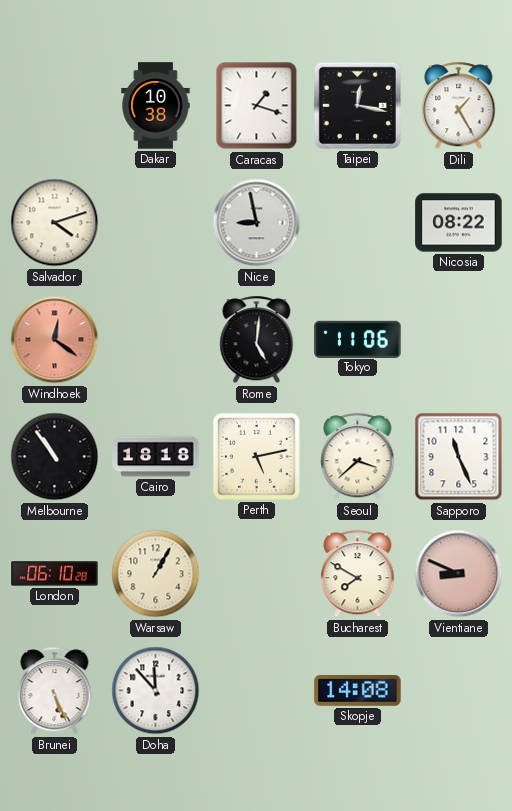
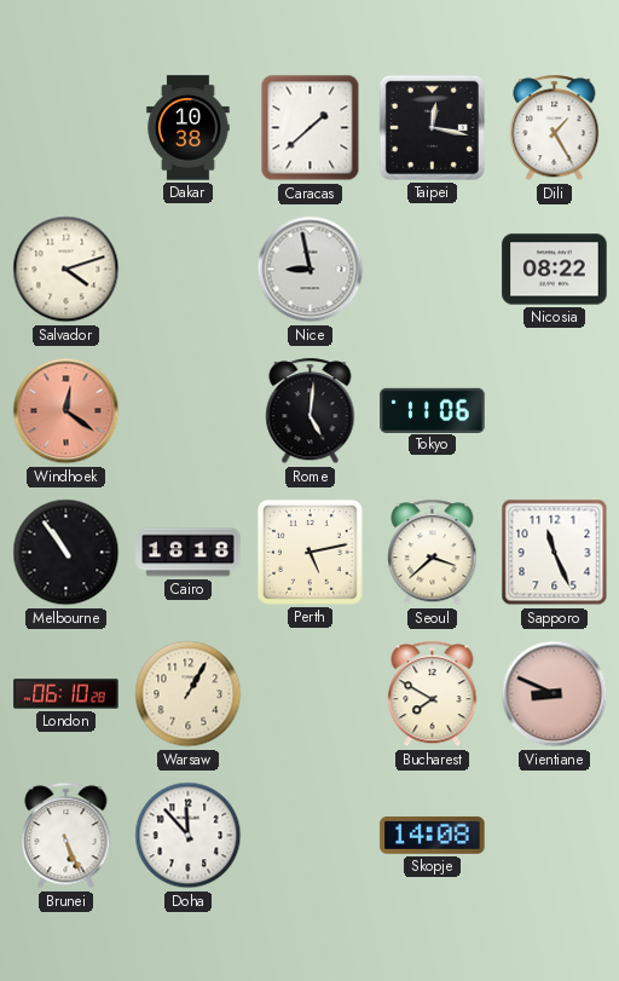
Caracas: 1:18 -> 1:38
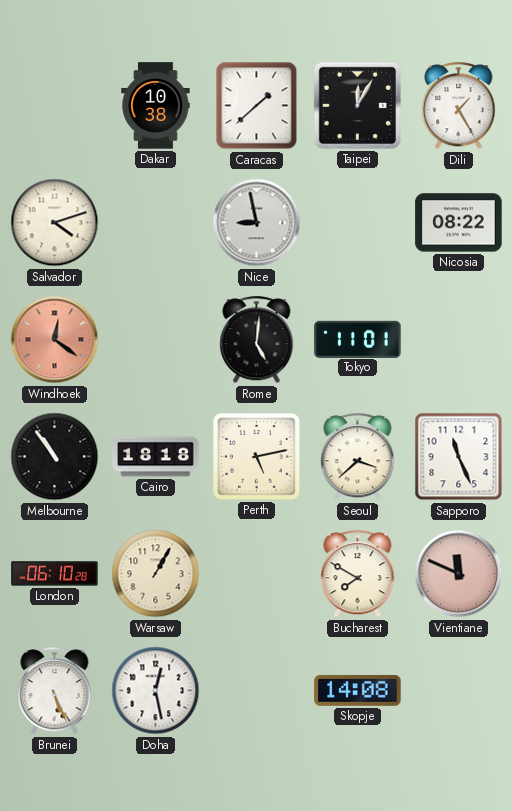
Taipei: 12:17 -> 12:05
Tokyo: 11:06 -> 11:01
Vientiane: 8:49 -> 11:49
Doha: 11:53 -> 12:28
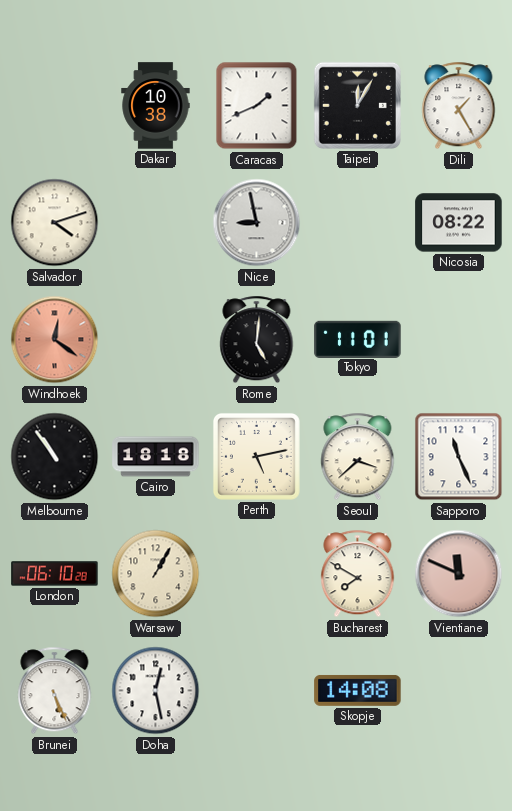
Caracas: 1:38 -> 1:41
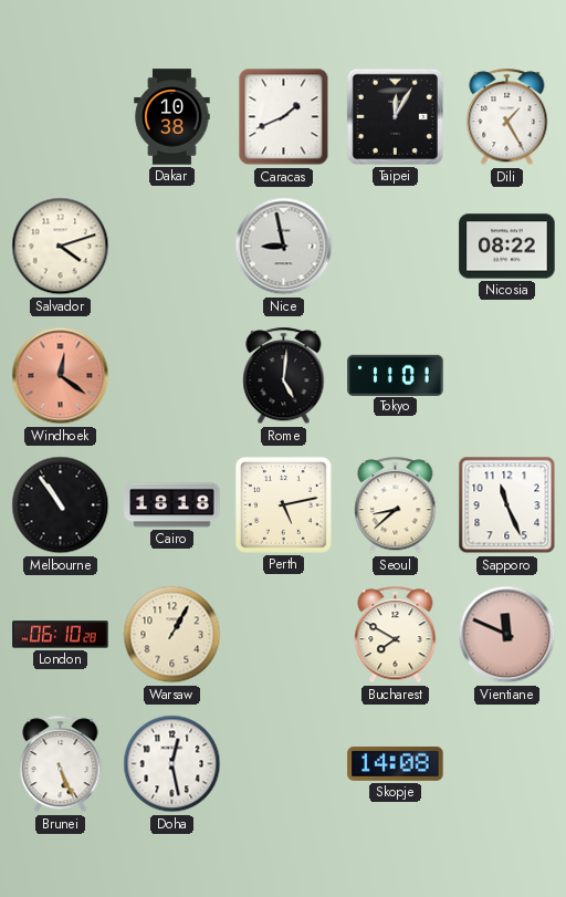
Seoul: 3:38 -> 8:38
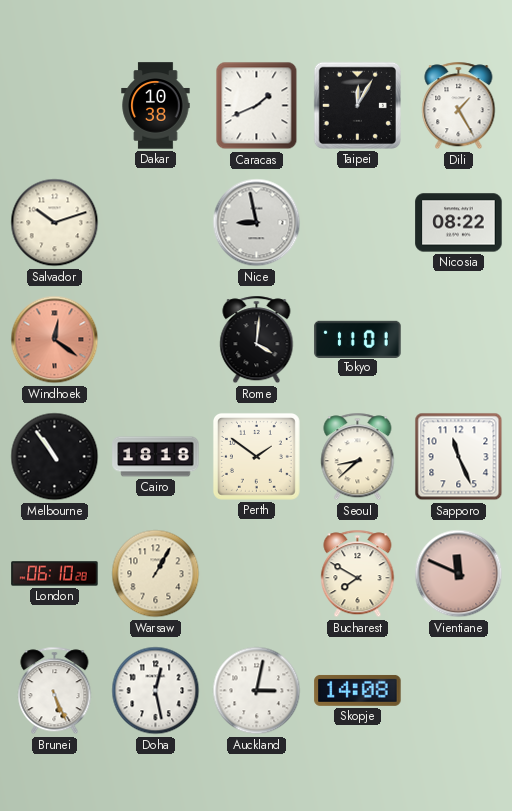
Salvador: 4:12 -> 10:12
Rome: 5:01 -> 4:01
Perth: 5:13 -> 1:51
Auckland: none -> 3:02
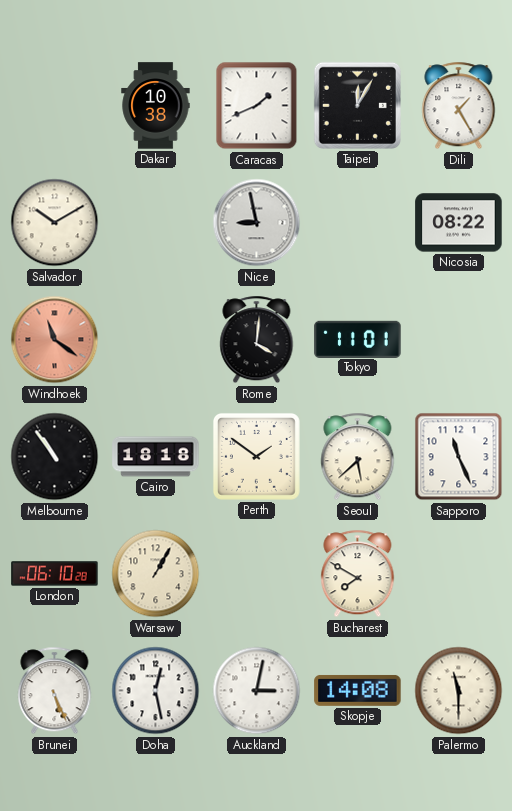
Salvador: 10:12 -> 10:10
Windhoek: 12:21 -> 11:21
Seoul: 8:38 -> 5:38
Vientiane: 11:49 -> none
Palermo: none -> 11:30
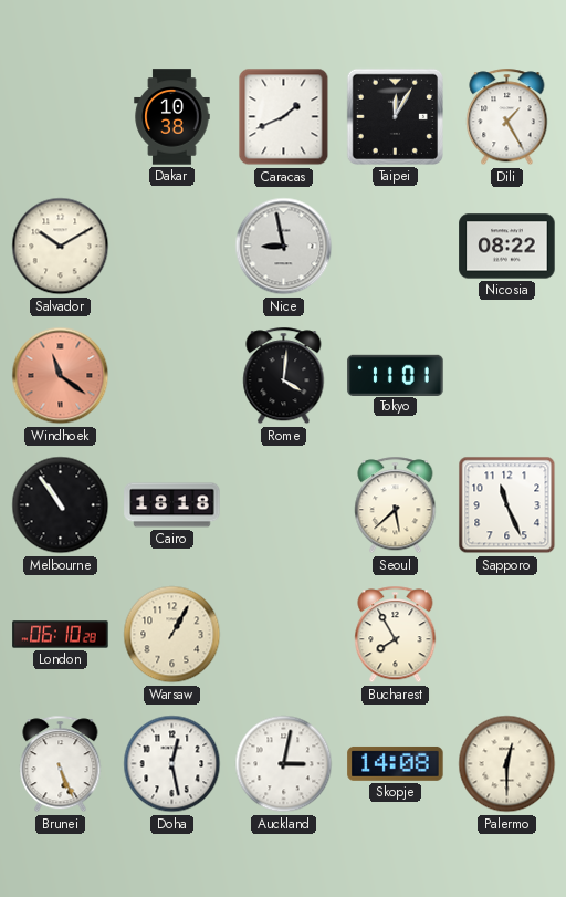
Perth: 1:51 -> none
Bucharest: 7:50 -> 7:55
Palermo: 11:30 -> 12:30
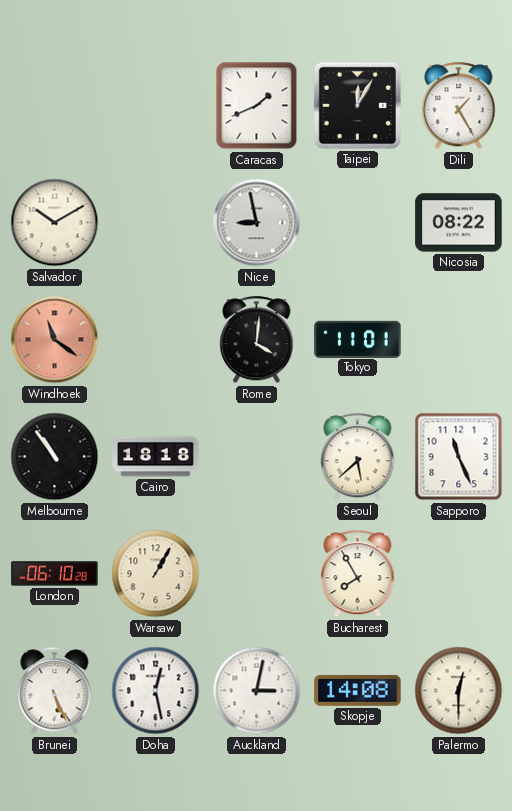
Dakar: 10:38 -> none
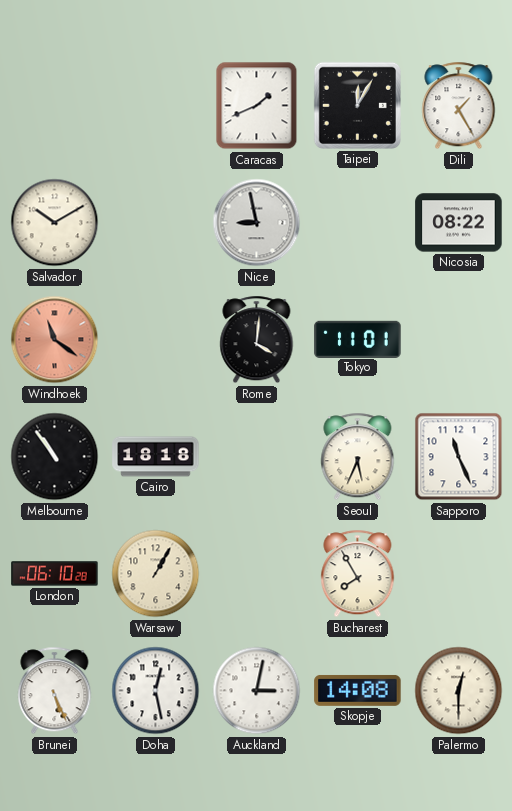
Seoul: 5:38 -> 5:34
